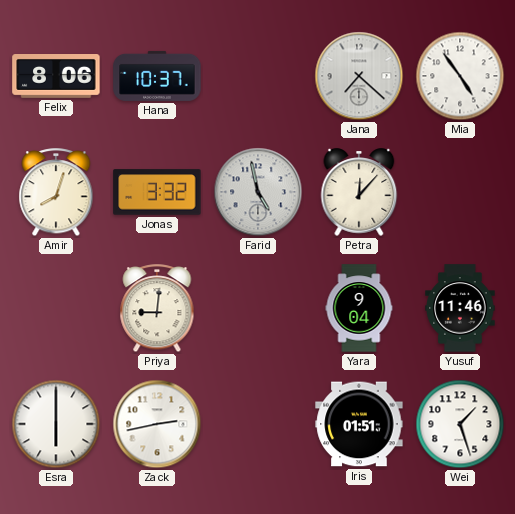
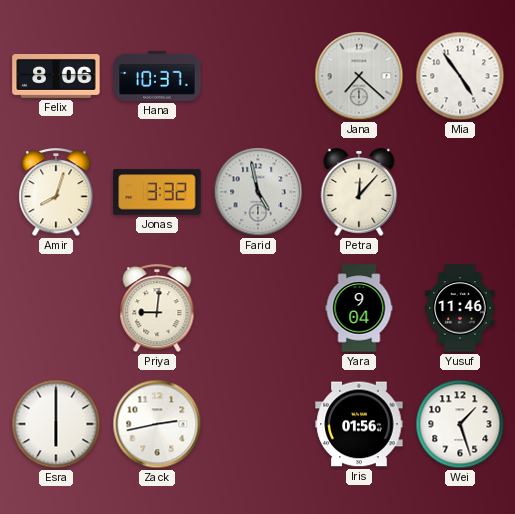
Iris: 01:51 -> 01:56
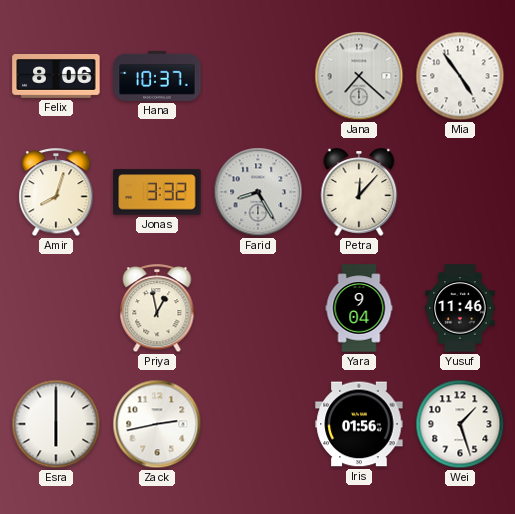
Farid: 4:58 -> 8:25
Priya: 9:01 -> 12:58
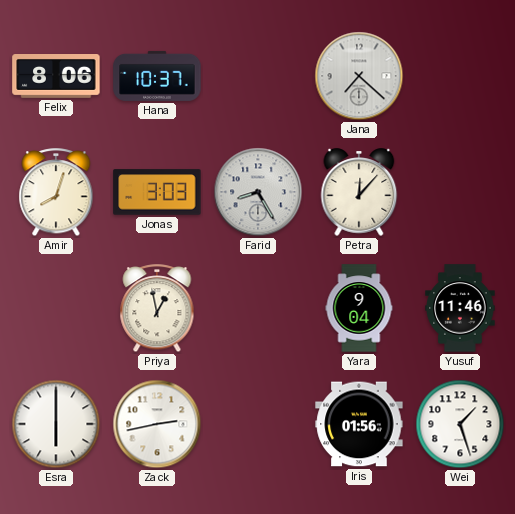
Mia: 4:54 -> none
Jonas: 3:32 -> 3:03
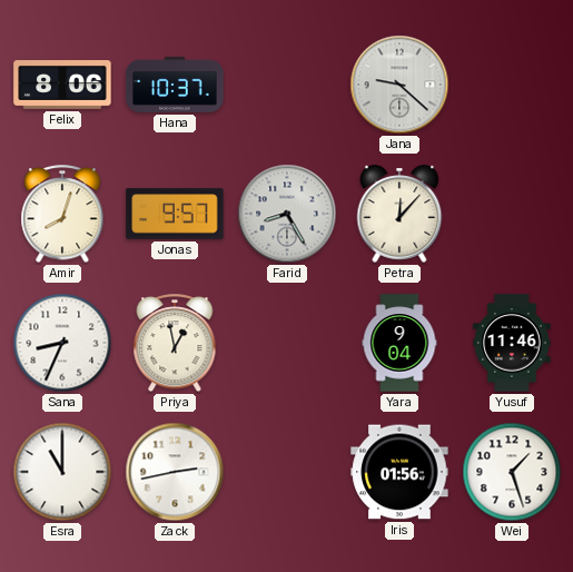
Jana: 7:22 -> 9:22
Jonas: 3:03 -> 9:57
Sana: none -> 8:34
Esra: 6:00 -> 11:00
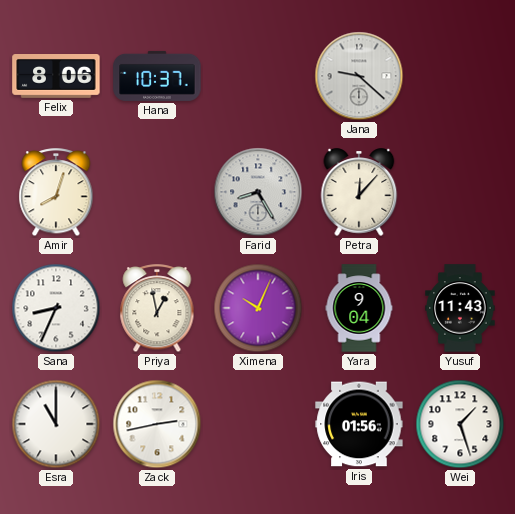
Jonas: 9:57 -> none
Ximena: none -> 10:04
Yusuf: 11:46 -> 11:43
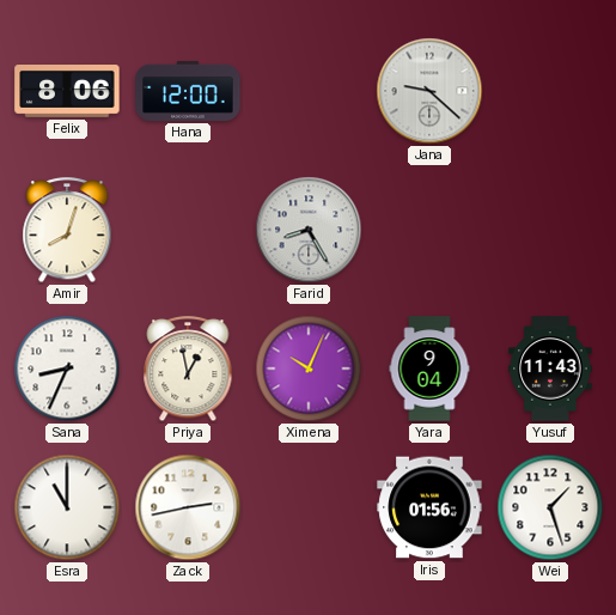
Hana: 10:37 -> 12:00
Petra: 12:07 -> none
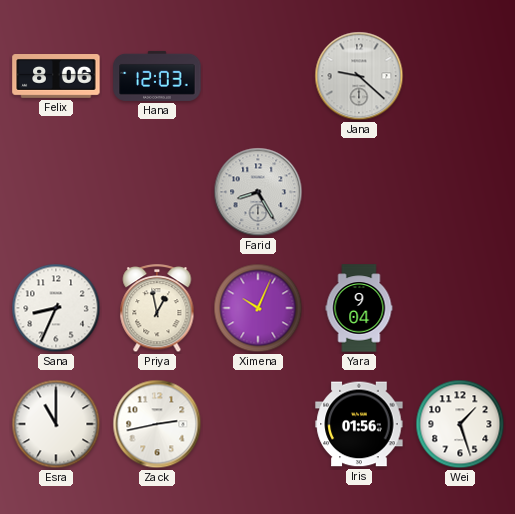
Hana: 12:00 -> 12:03
Amir: 8:03 -> none
Yusuf: 11:43 -> none
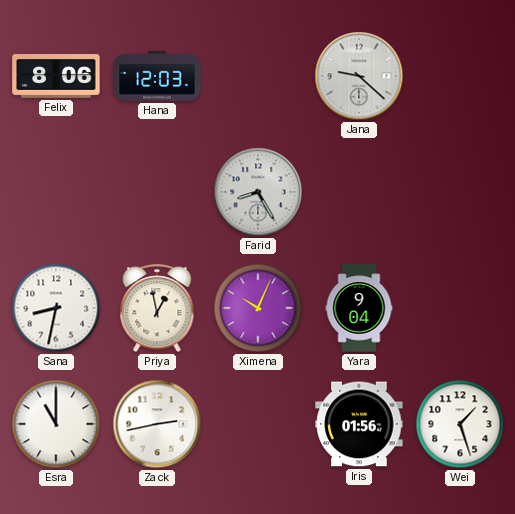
Sana: 8:34 -> 8:32
